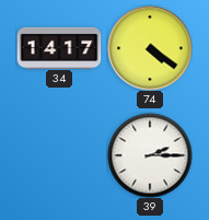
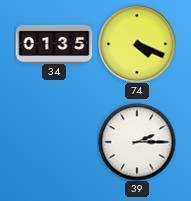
34: 14:17 -> 01:35
74: 4:21 -> 4:19
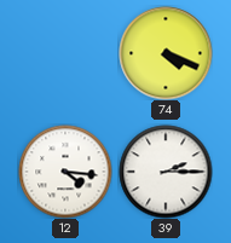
34: 01:35 -> none
12: none -> 4:16
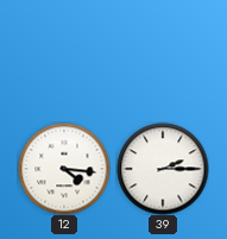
74: 4:19 -> none
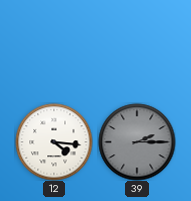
39 dial: white -> grey
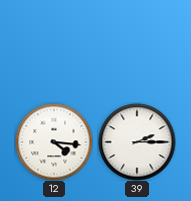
39 dial: grey -> white
